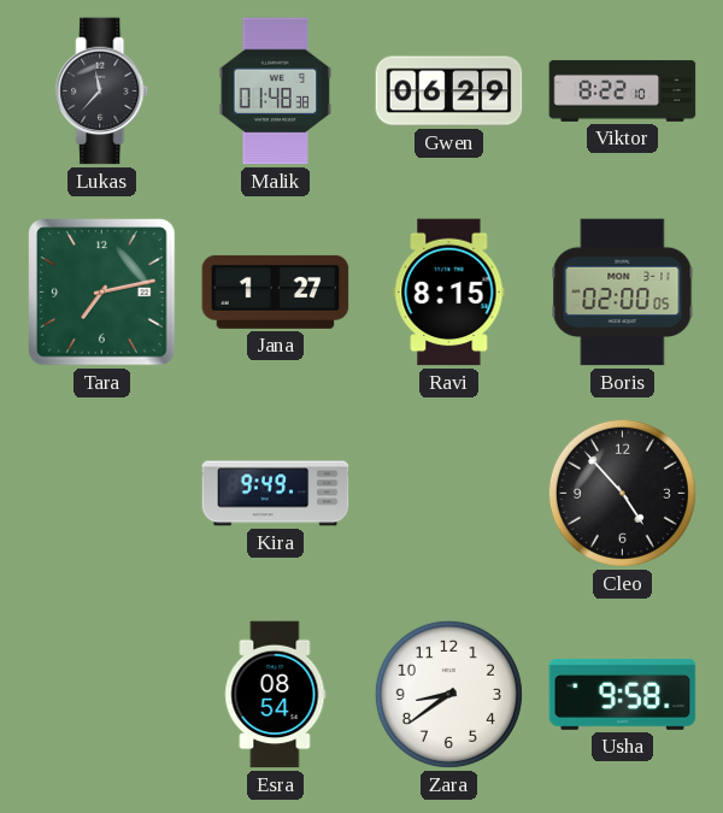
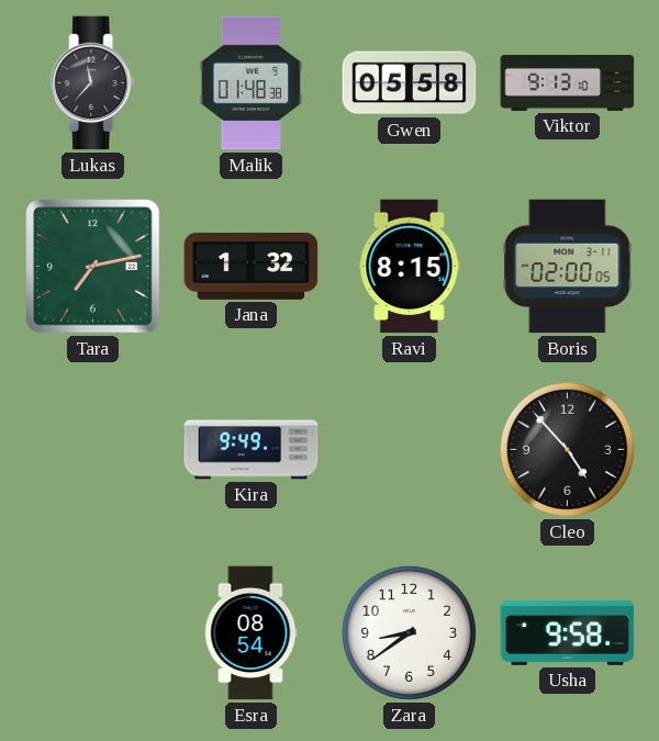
Gwen: 06:29 -> 05:58
Viktor: 8:22 -> 9:13
Jana: 1:27 -> 1:32
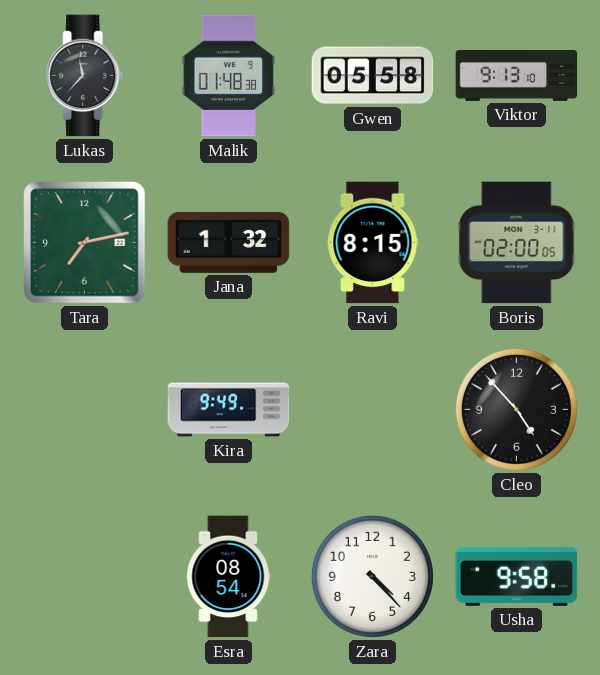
Zara: 8:39 -> 4:23
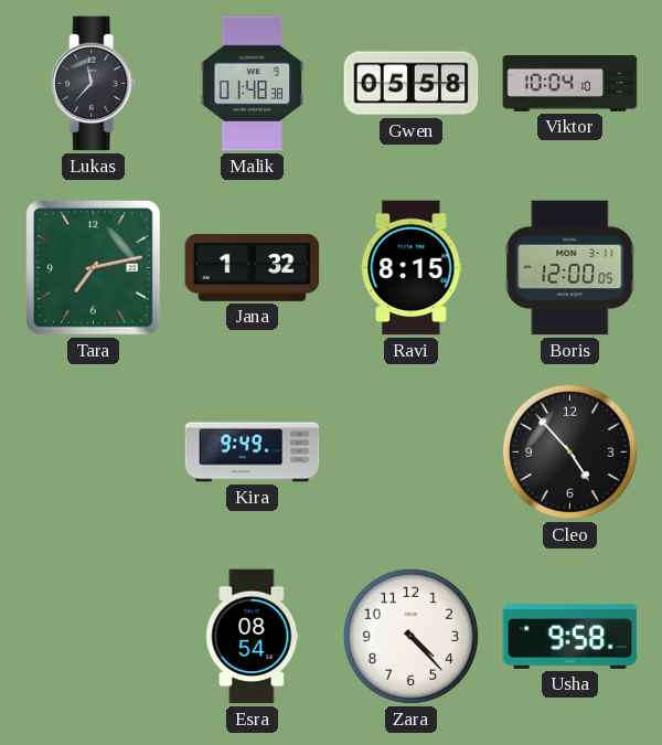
Viktor: 9:13 -> 10:04
Boris: 02:00 -> 12:00
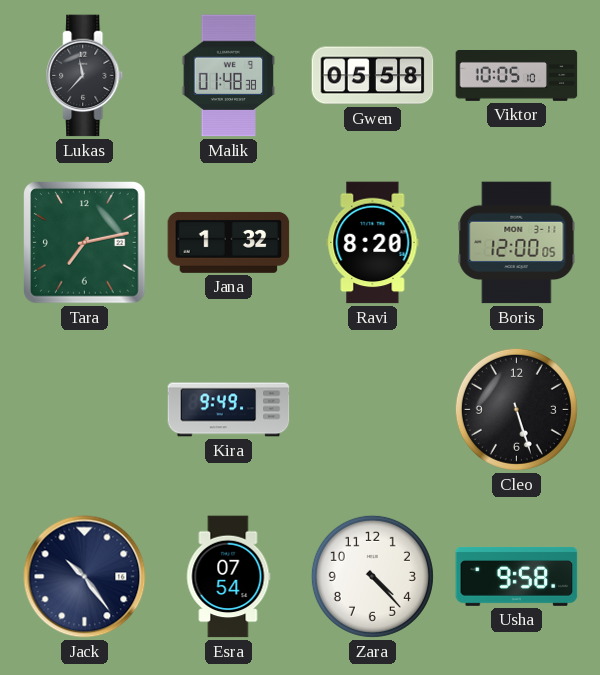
Viktor: 10:04 -> 10:05
Ravi: 8:15 -> 8:20
Cleo: 4:53 -> 5:27
Jack: none -> 10:24
Esra: 08:54 -> 07:54
